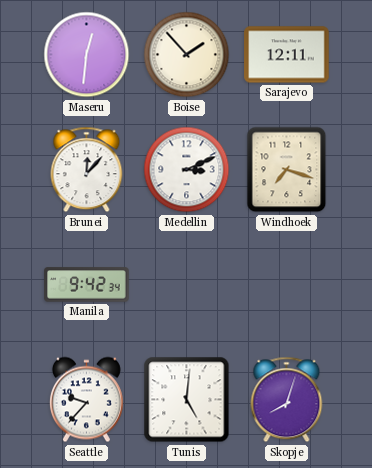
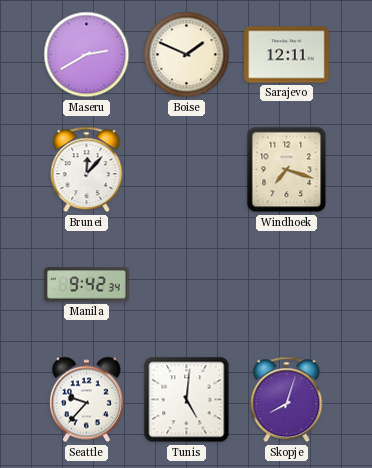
Maseru: 12:31 -> 2:40
Boise: 1:53 -> 1:49
Medellin: 3:11 -> none
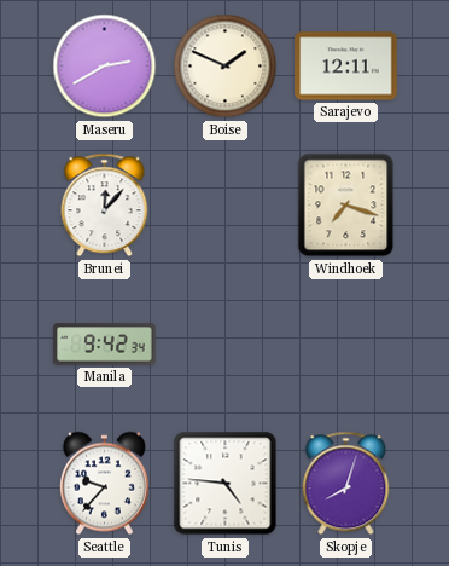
Tunis: 5:01 -> 4:46
